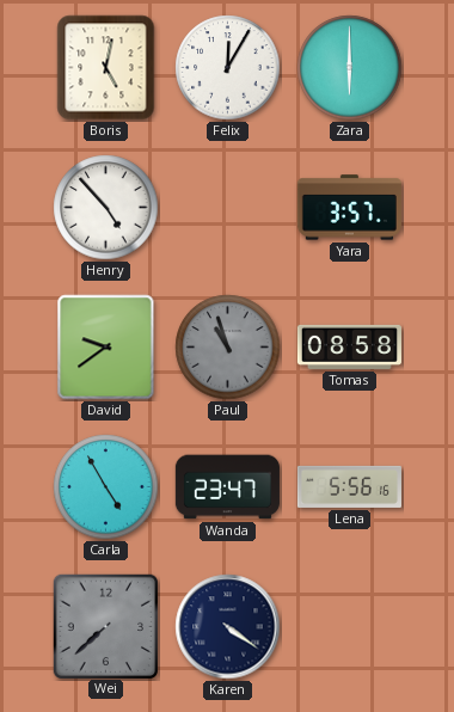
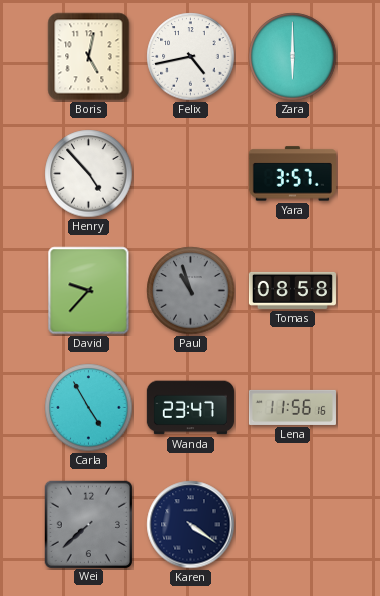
Felix: 12:05 -> 4:43
David: 9:39 -> 9:37
Lena: 5:56 -> 11:56
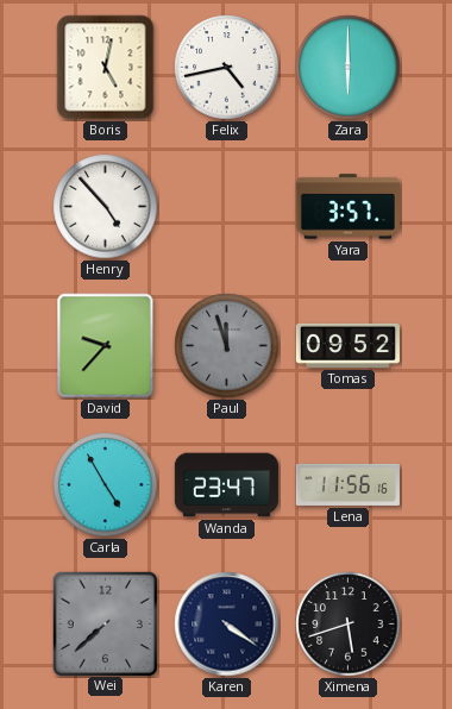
Paul: 10:57 -> 11:57
Tomas: 08:58 -> 09:52
Ximena: none -> 5:42
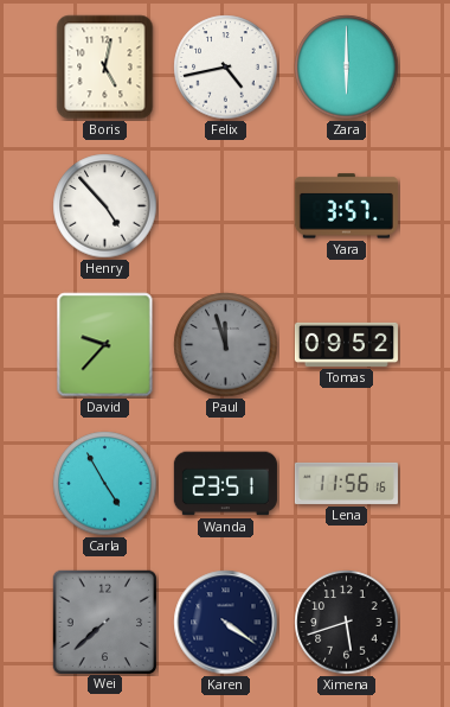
Wanda: 23:47 -> 23:51
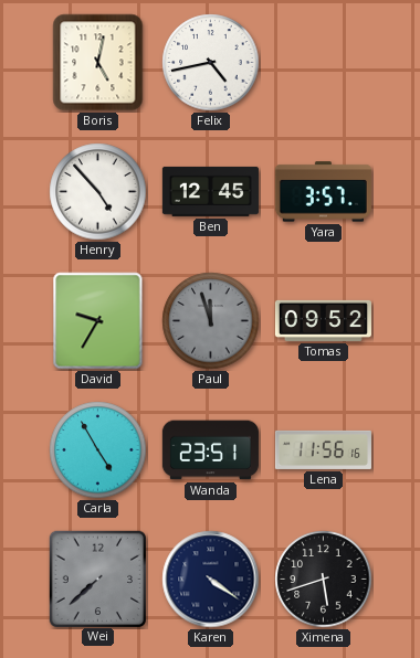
Zara: 6:00 -> none
Ben: none -> 12:45
David: 9:37 -> 9:35
